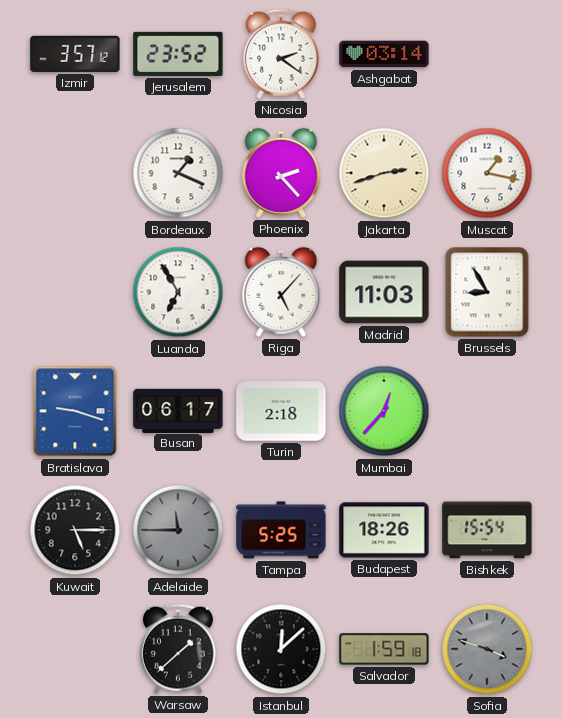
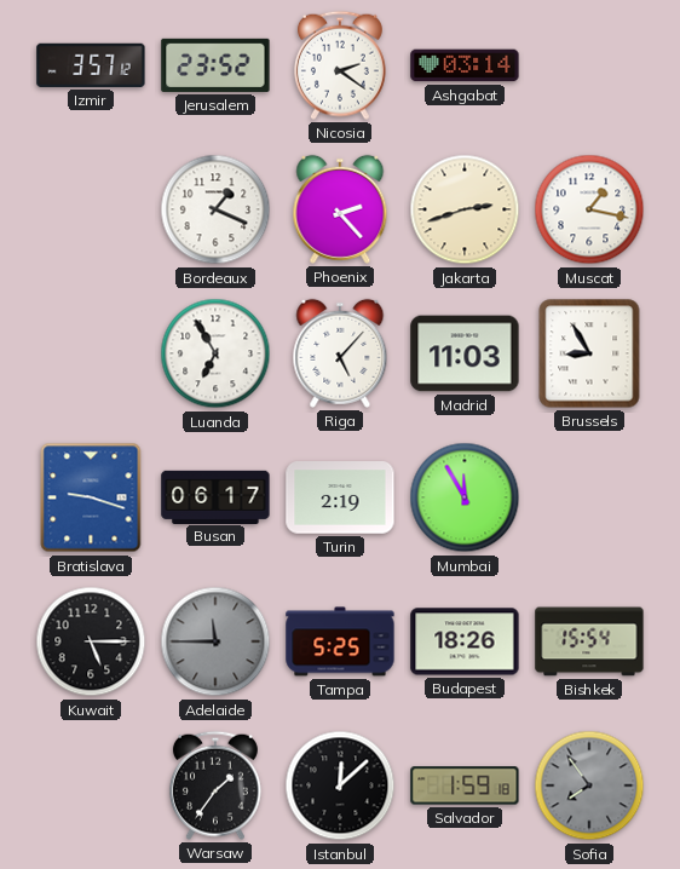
Turin: 2:18 -> 2:19
Mumbai: 12:37 -> 11:55
Warsaw: 1:38 -> 1:36
Sofia: 3:48 -> 7:54
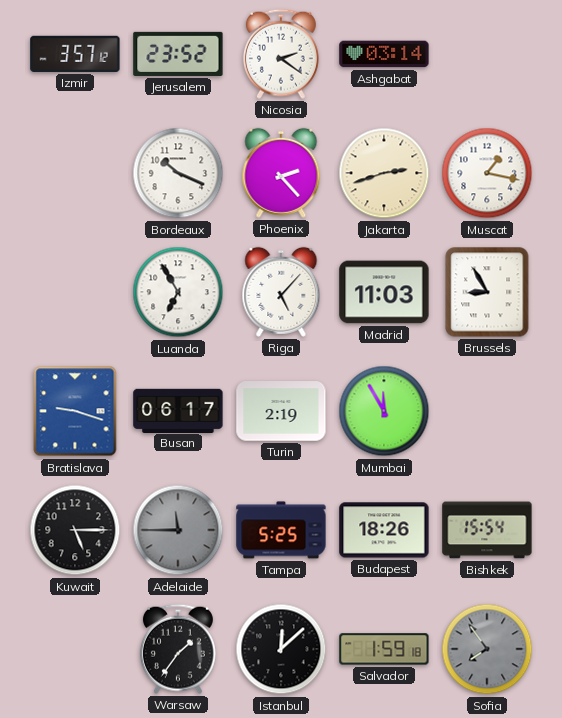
Bordeaux: 1:19 -> 10:19
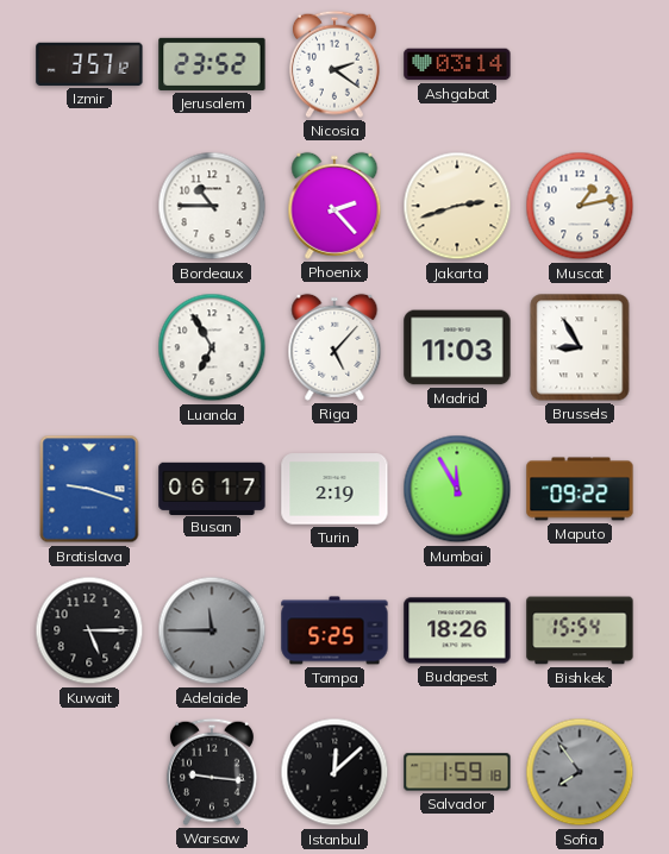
Bordeaux: 10:19 -> 10:45
Muscat: 1:17 -> 1:13
Maputo: none -> 09:22
Warsaw: 1:36 -> 9:16
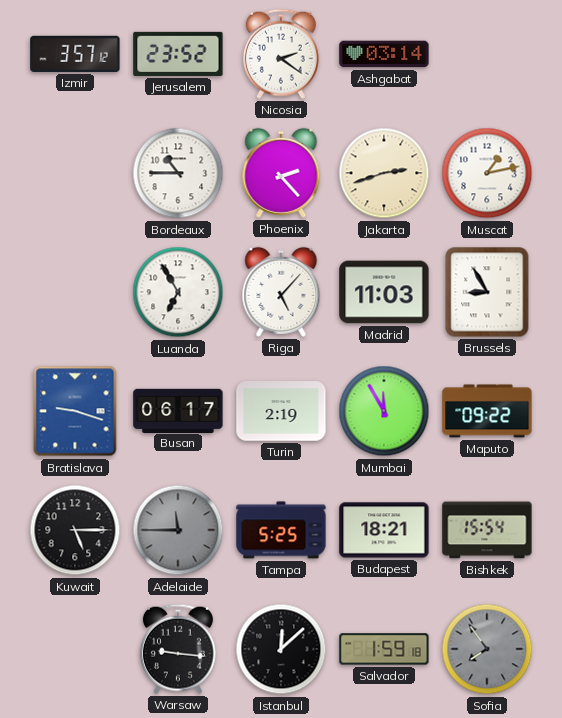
Budapest: 18:26 -> 18:21
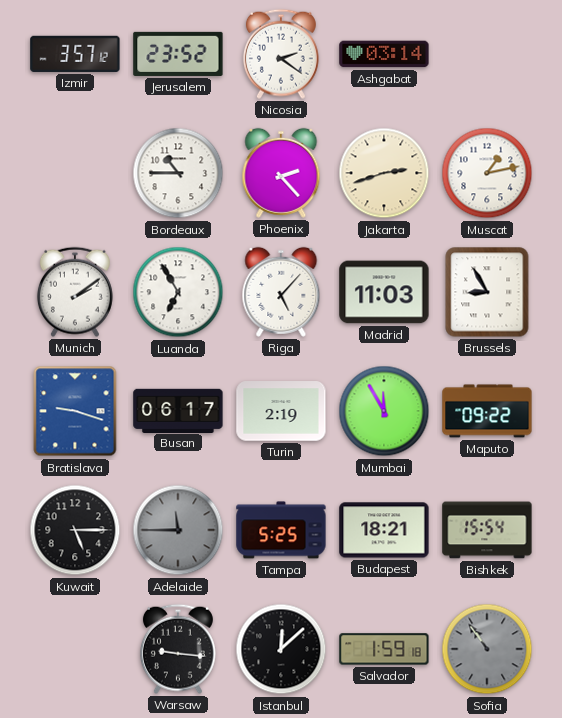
Munich: none -> 2:09
Sofia: 7:54 -> 10:54
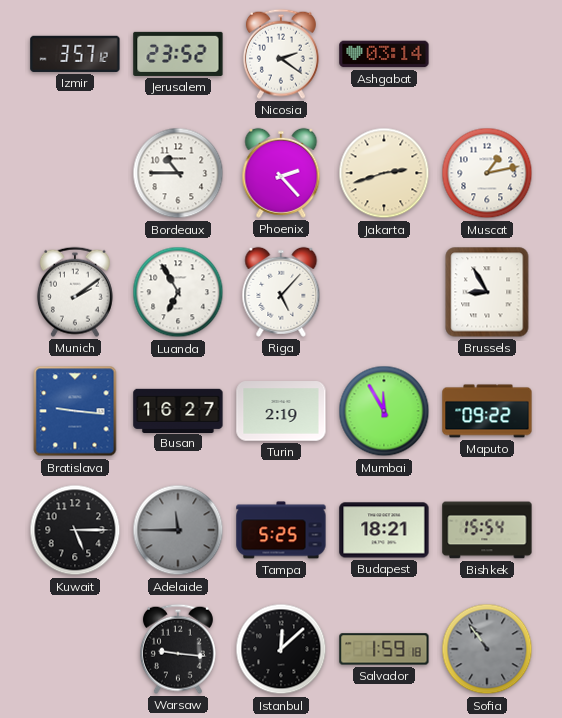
Madrid: 11:03 -> none
Bratislava: 9:18 -> 9:16
Busan: 06:17 -> 16:27
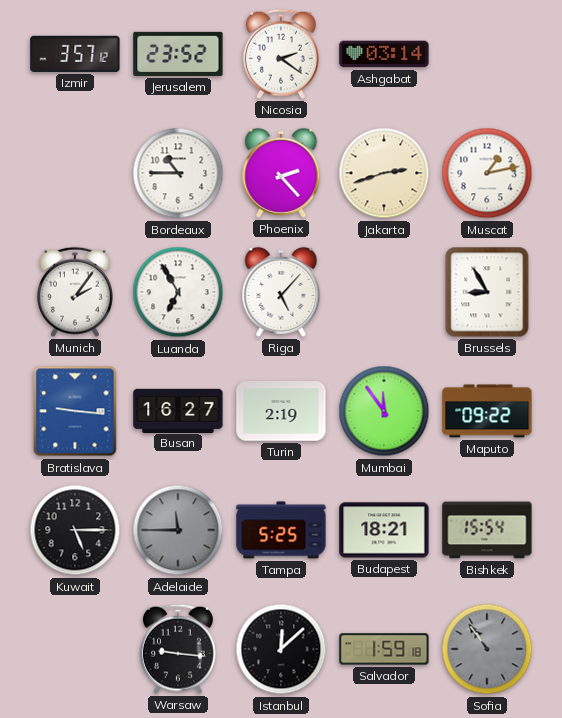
Munich: 2:09 -> 2:06
Mumbai: 11:55 -> 11:54
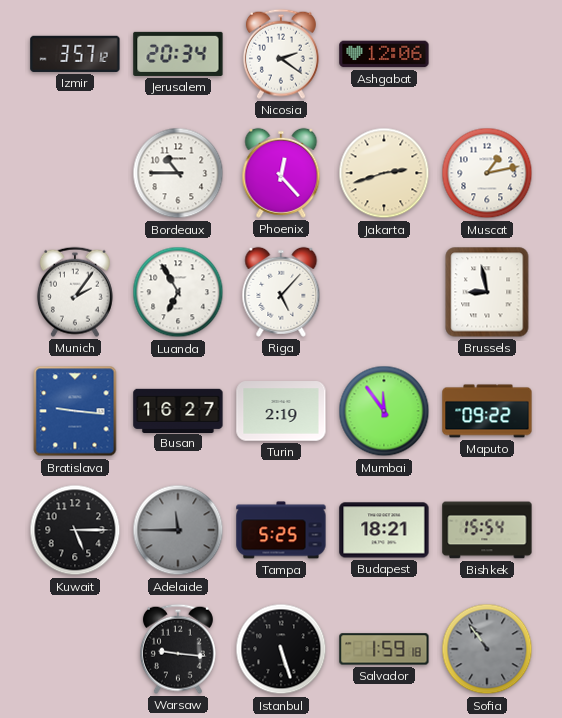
Jerusalem: 23:52 -> 20:34
Ashgabat: 03:14 -> 12:06
Phoenix: 2:23 -> 12:23
Brussels: 8:55 -> 8:58
Istanbul: 12:08 -> 5:27
